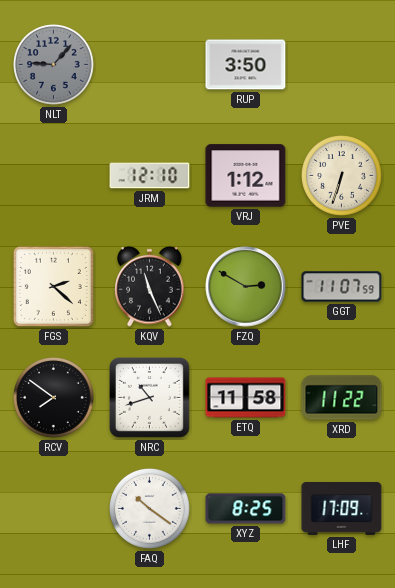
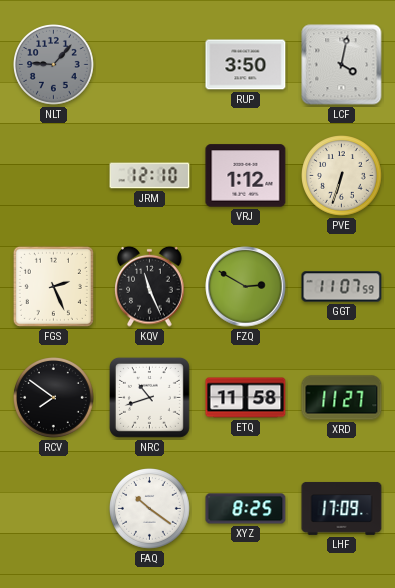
LCF: none -> 4:02
FGS: 2:22 -> 2:26
XRD: 11:22 -> 11:27
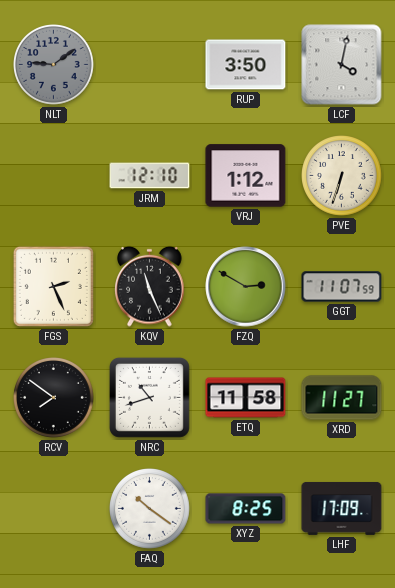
NLT: 9:07 -> 9:09
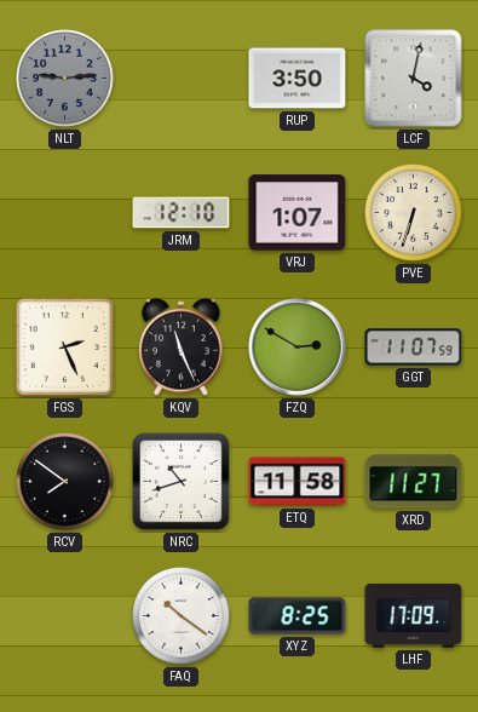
NLT: 9:09 -> 9:14
VRJ: 1:12 -> 1:07
